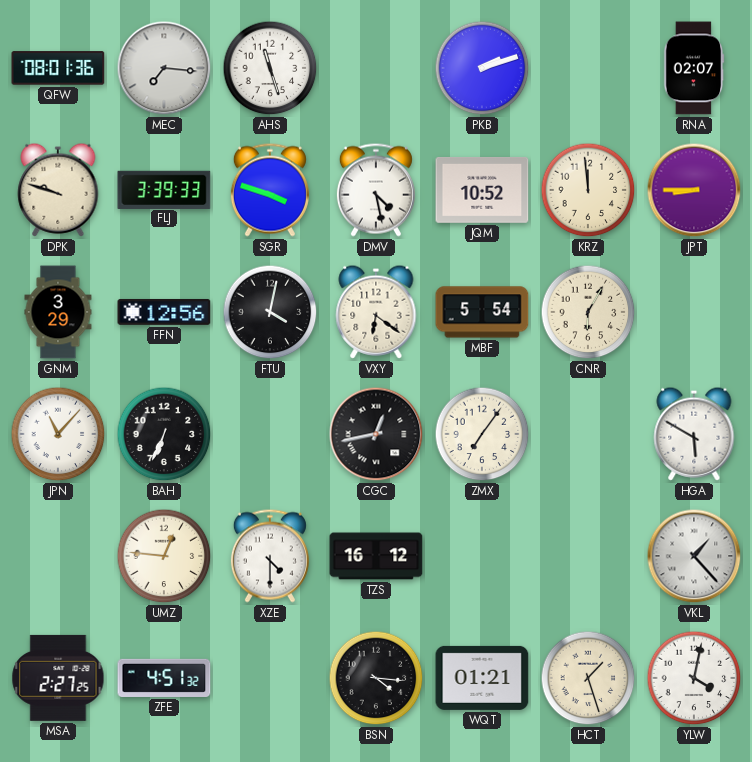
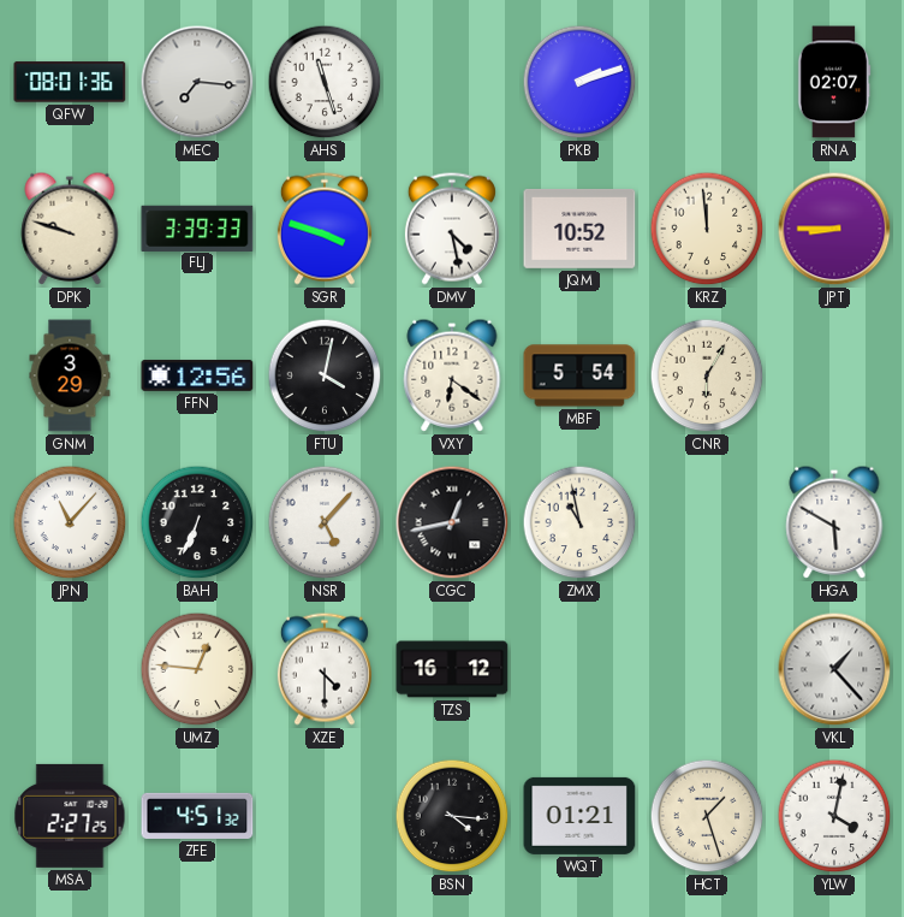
NSR: none -> 5:07
ZMX: 7:06 -> 10:58
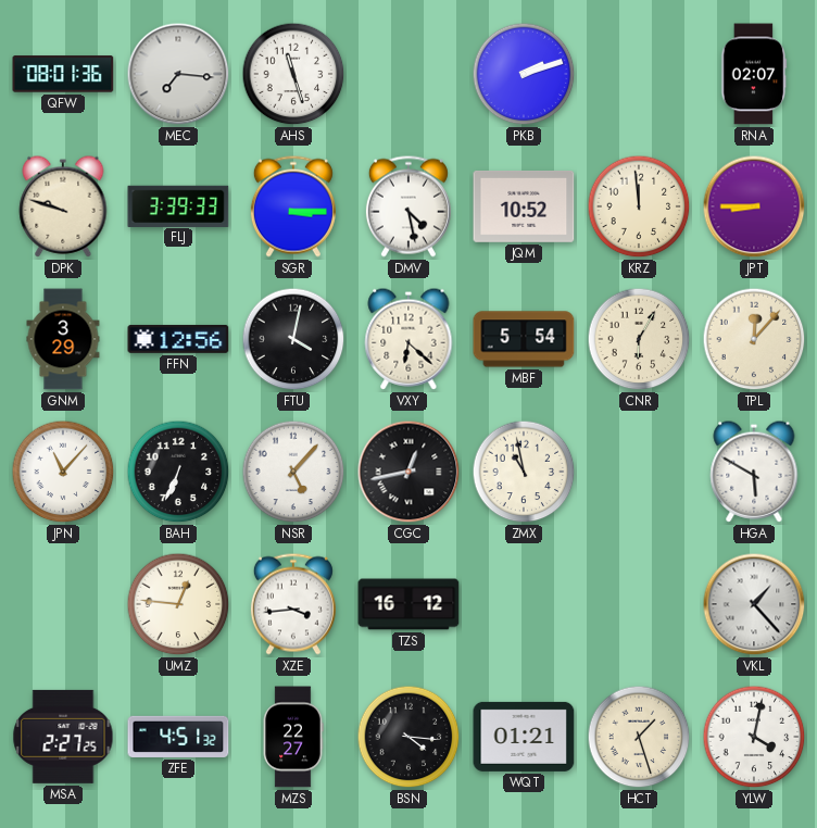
SGR: 3:48 -> 3:15
VXY: 6:21 -> 6:22
TPL: none -> 12:07
XZE: 4:30 -> 3:44
MZS: none -> 22:27
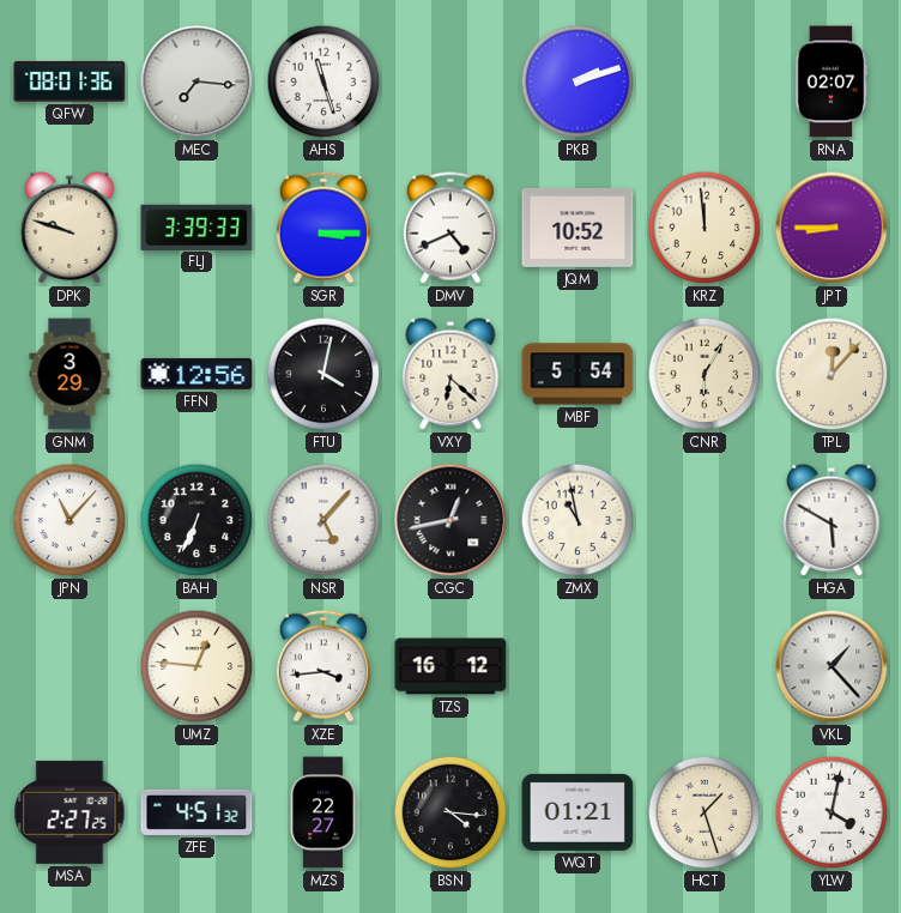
DMV: 4:28 -> 4:41
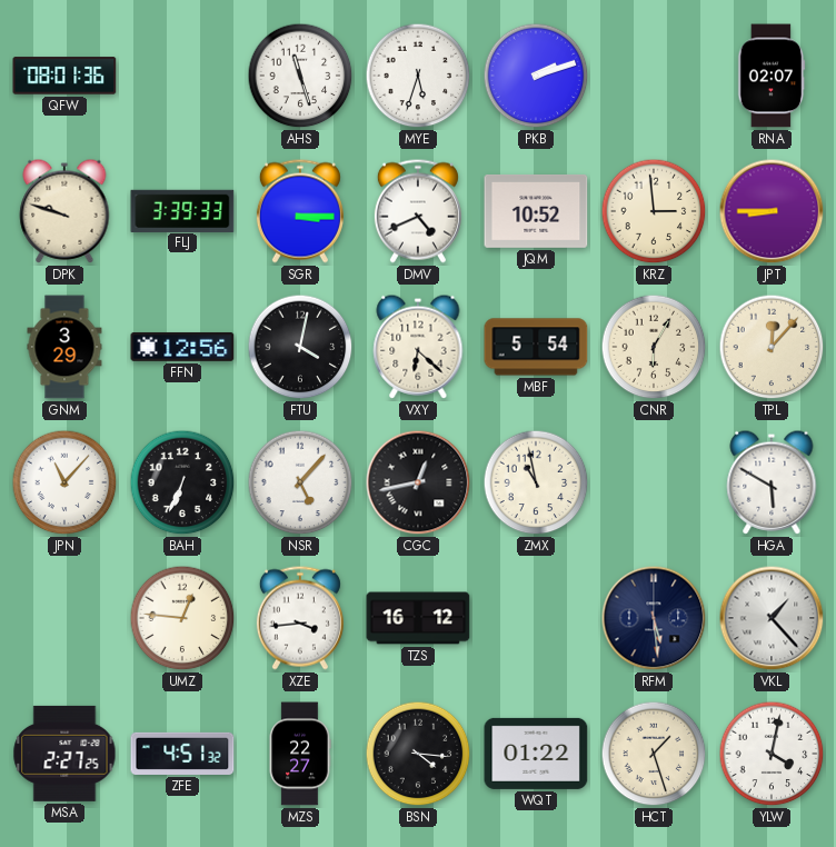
MEC: 7:16 -> none
MYE: none -> 5:33
KRZ: 11:59 -> 2:59
RFM: none -> 5:29
WQT: 01:21 -> 01:22
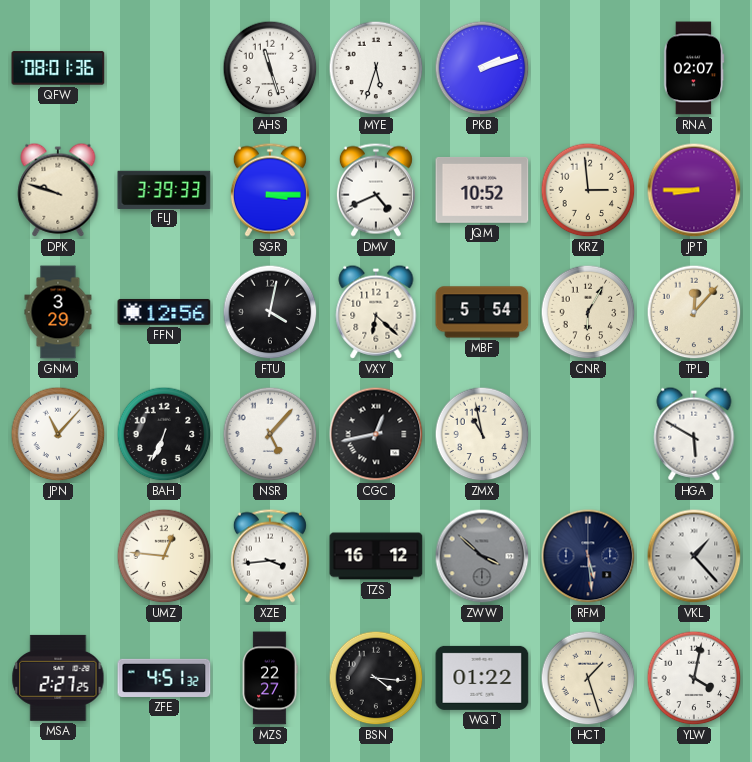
ZWW: none -> 3:52
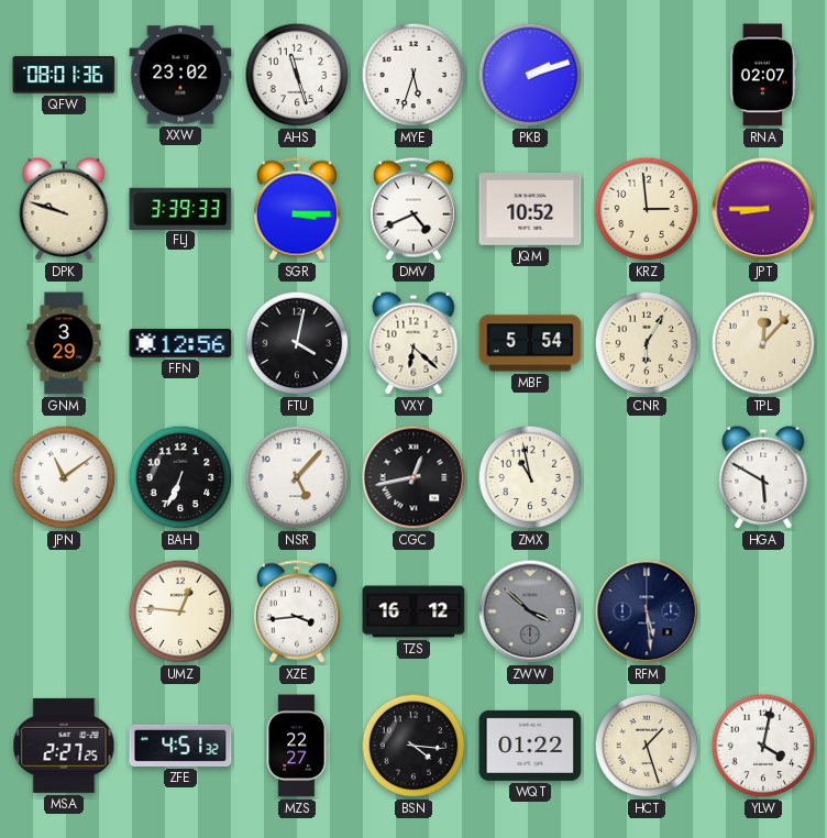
XXW: none -> 23:02
JPN: 11:07 -> 11:09
VKL: 1:23 -> none
